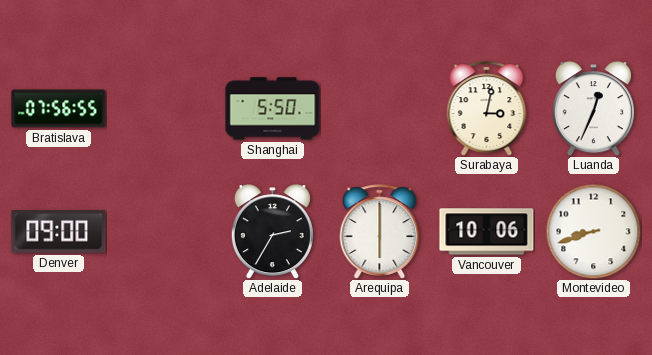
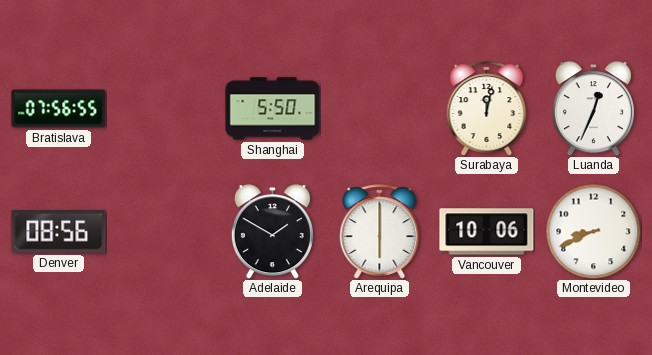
Surabaya: 3:02 -> 12:02
Denver: 09:00 -> 08:56
Adelaide: 2:35 -> 1:50
Montevideo: 8:42 -> 8:41
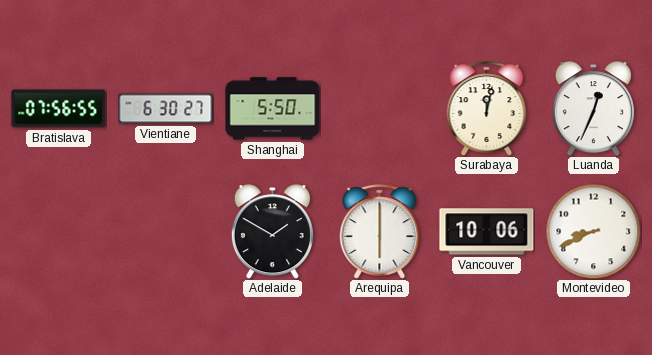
Vientiane: none -> 6:30
Denver: 08:56 -> none
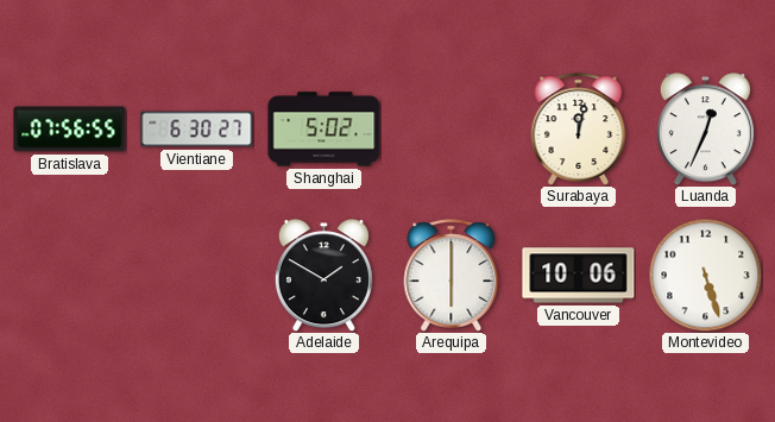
Shanghai: 5:50 -> 5:02
Montevideo: 8:41 -> 5:27
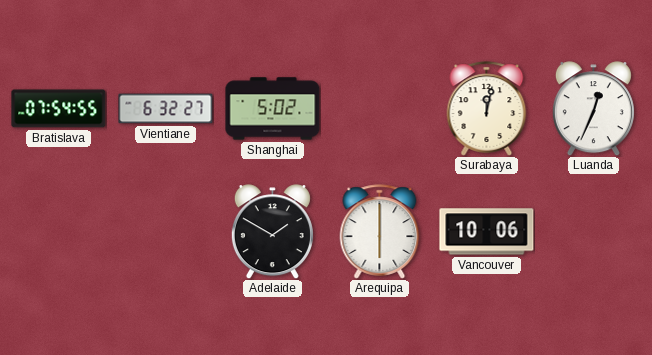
Bratislava: 07:56 -> 07:54
Vientiane: 6:30 -> 6:32
Montevideo: 5:27 -> none
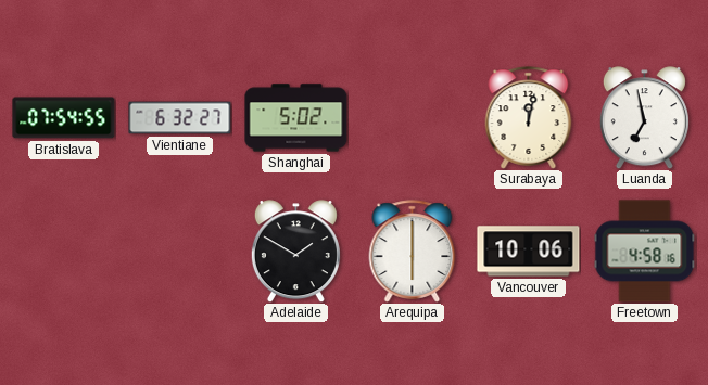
Luanda: 12:34 -> 6:58
Freetown: none -> 4:58
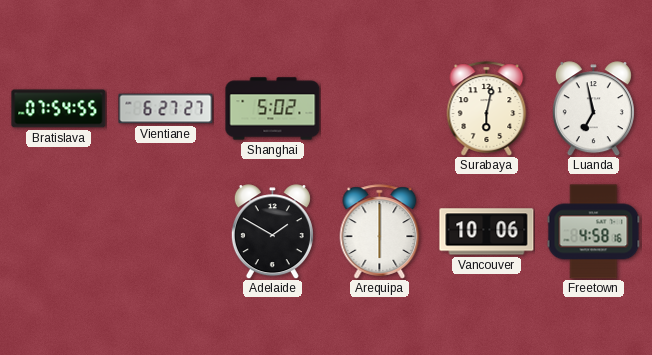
Vientiane: 6:32 -> 6:27
Surabaya: 12:02 -> 6:02
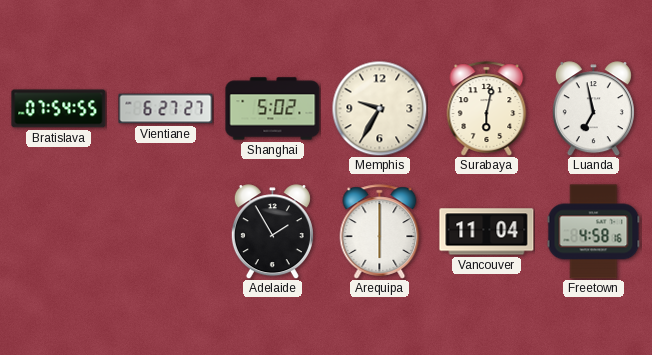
Memphis: none -> 9:35
Adelaide: 1:50 -> 1:55
Vancouver: 10:06 -> 11:04
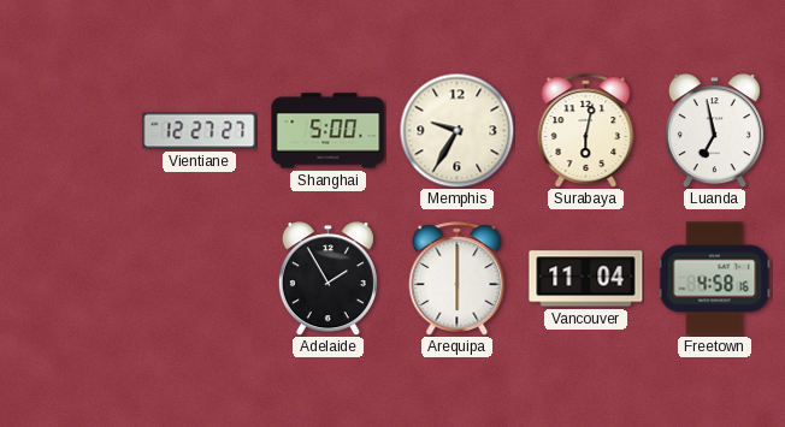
Bratislava: 07:54 -> none
Vientiane: 6:27 -> 12:27
Shanghai: 5:02 -> 5:00
